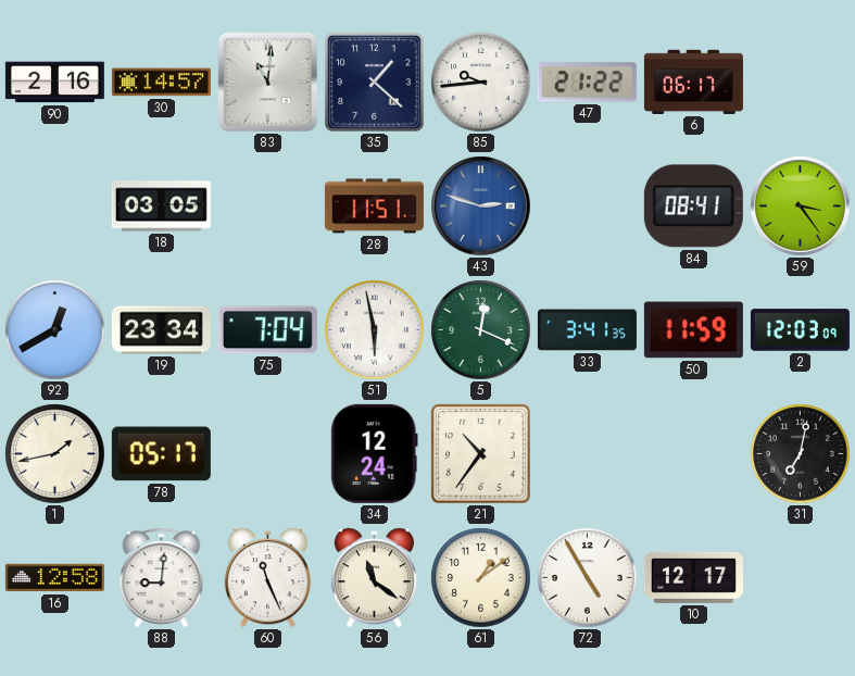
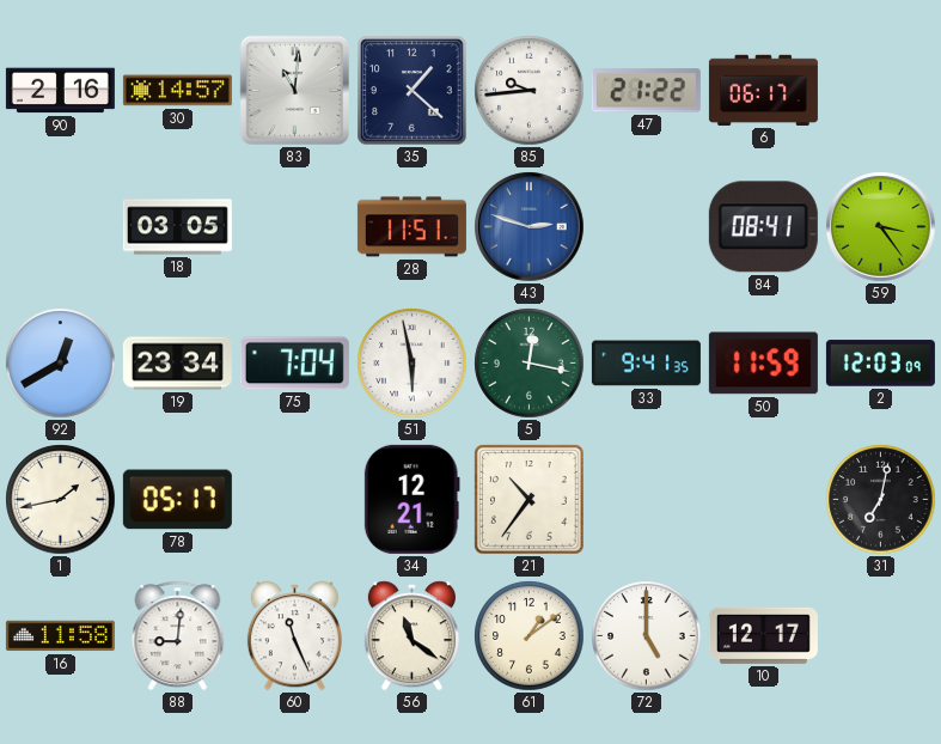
5: 12:19 -> 12:17
33: 3:41 -> 9:41
34: 12:24 -> 12:21
16: 12:58 -> 11:58
72: 4:55 -> 5:00
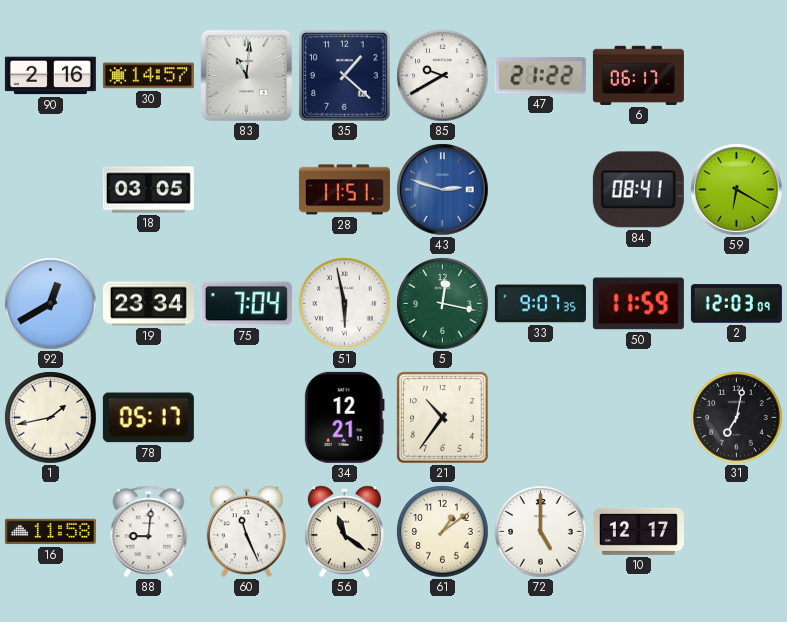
85: 9:44 -> 9:40
59: 3:24 -> 6:20
33: 9:41 -> 9:07
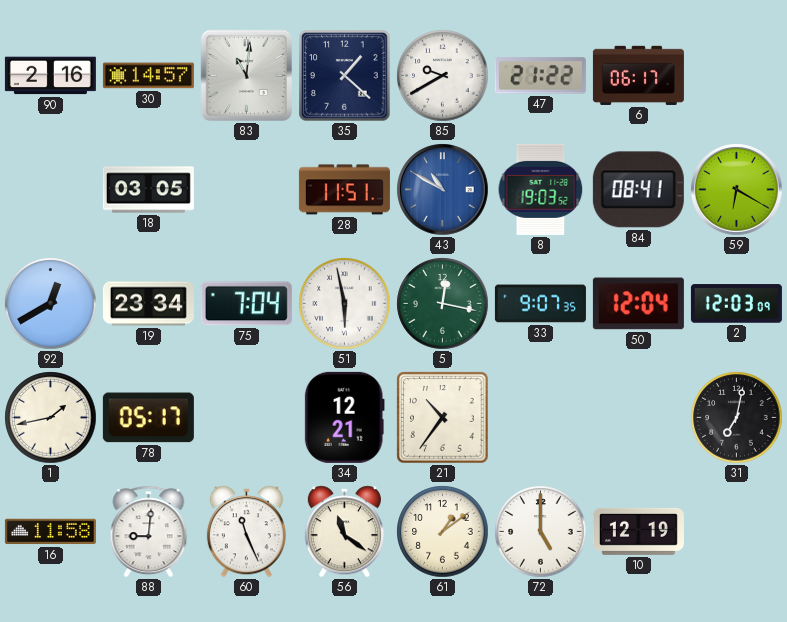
43: 2:48 -> 10:50
8: none -> 19:03
50: 11:59 -> 12:04
10: 12:17 -> 12:19
